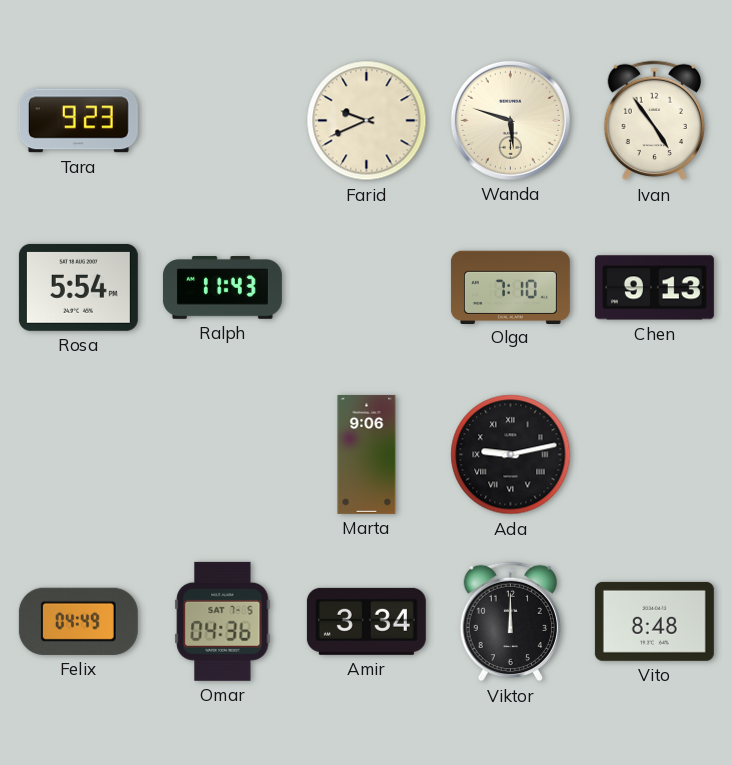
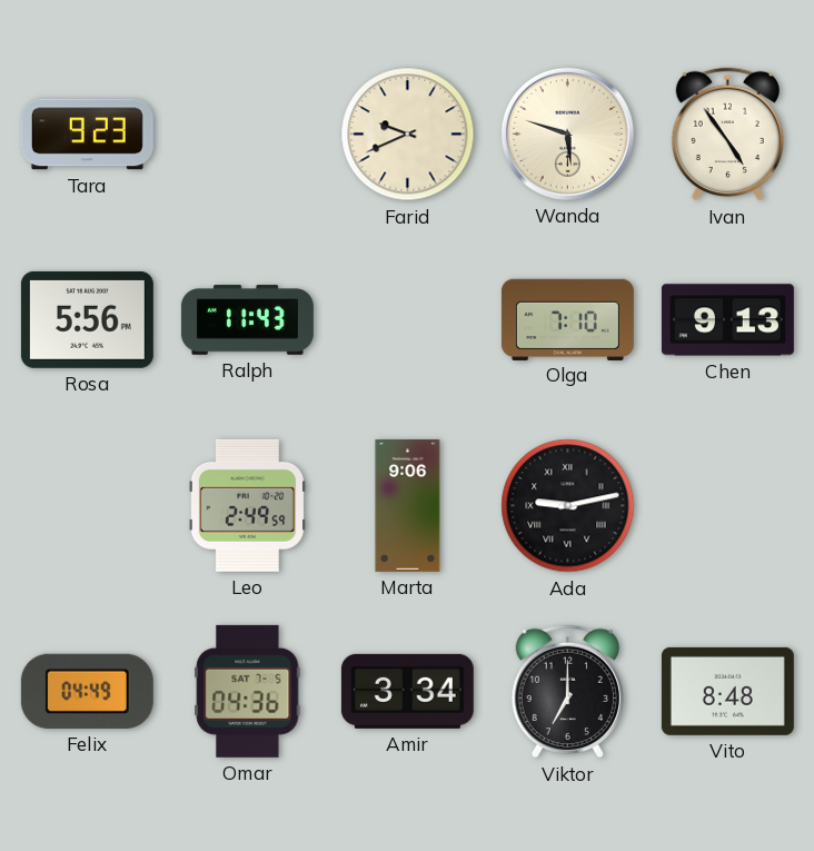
Rosa: 5:54 -> 5:56
Leo: none -> 2:49
Viktor: 12:00 -> 7:00
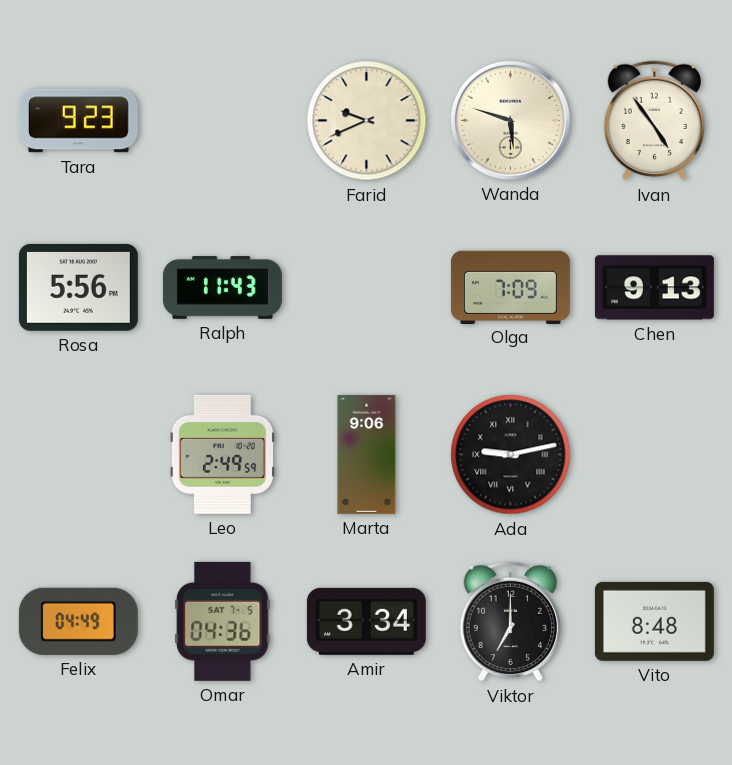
Olga: 7:10 -> 7:09
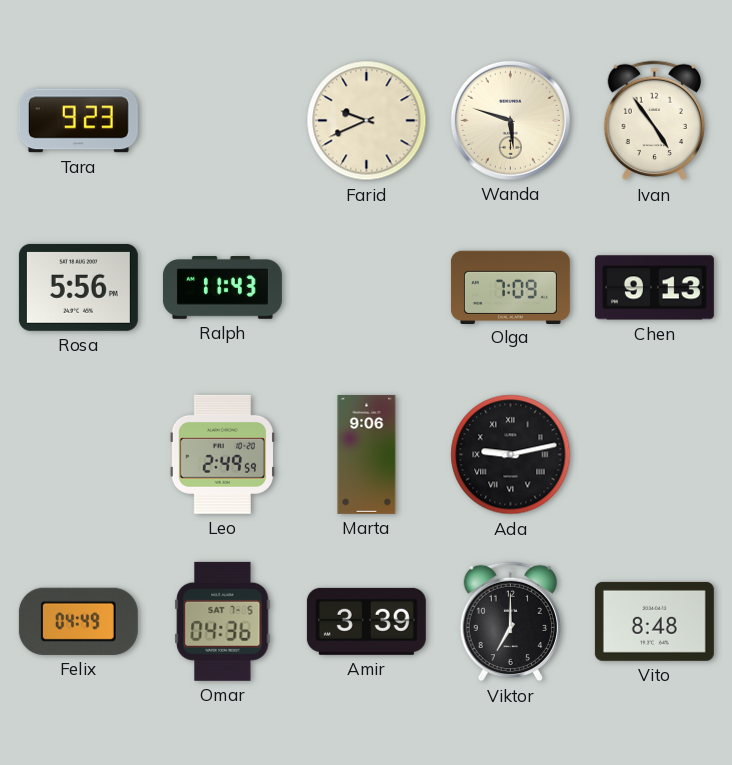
Amir: 3:34 -> 3:39
